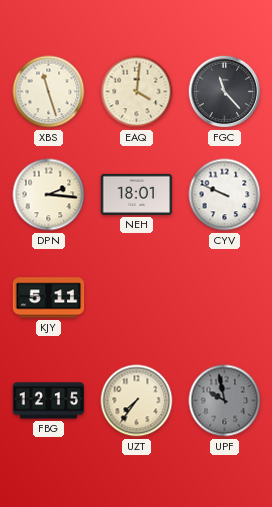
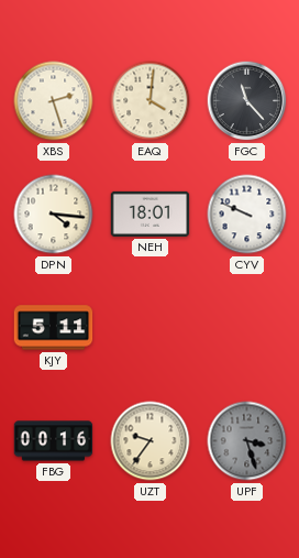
XBS: 11:27 -> 2:27
DPN: 2:16 -> 4:16
FBG: 12:15 -> 00:16
UZT: 7:36 -> 9:36
UPF: 9:58 -> 3:27
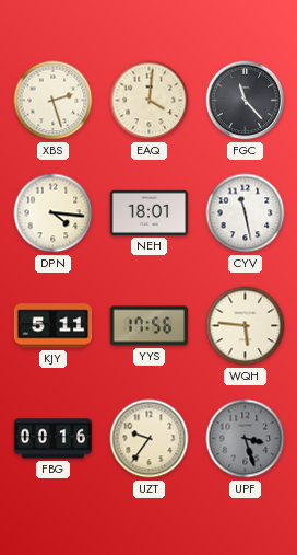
CYV: 9:49 -> 11:28
YYS: none -> 17:56
WQH: none -> 5:46
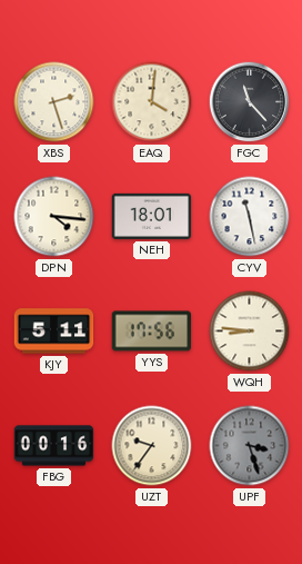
WQH: 5:46 -> 8:46
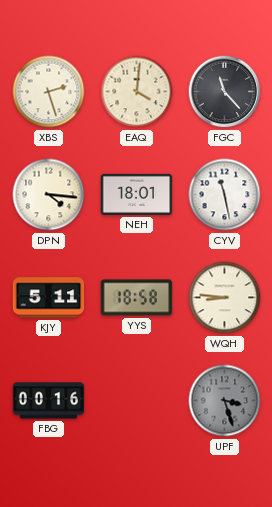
YYS: 17:56 -> 18:58
UZT: 9:36 -> none
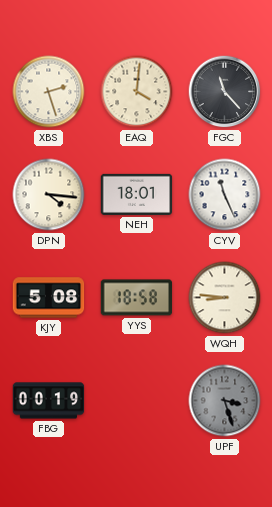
CYV: 11:28 -> 11:26
KJY: 5:11 -> 5:08
FBG: 00:16 -> 00:19
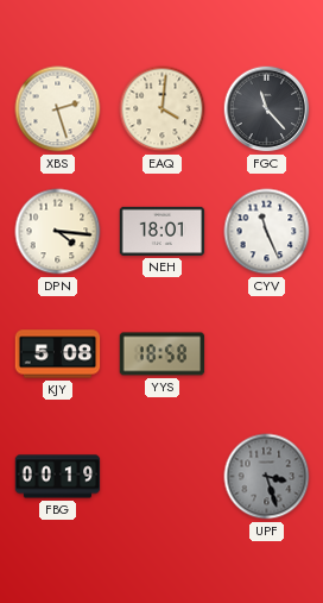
WQH: 8:46 -> none
